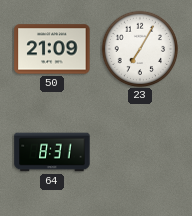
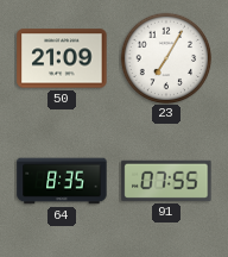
64: 8:31 -> 8:35
91: none -> 07:55
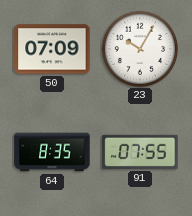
50: 21:09 -> 07:09
23: 7:05 -> 10:05
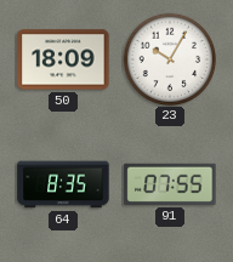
50: 07:09 -> 18:09
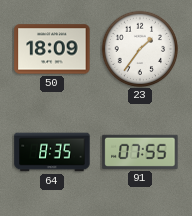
23: 10:05 -> 1:36
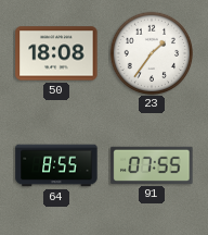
50: 18:09 -> 18:08
64: 8:35 -> 8:55
